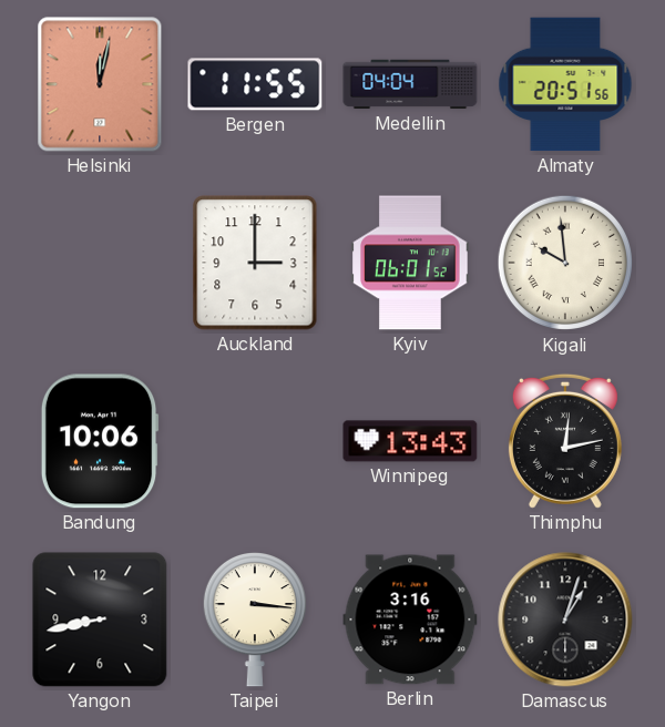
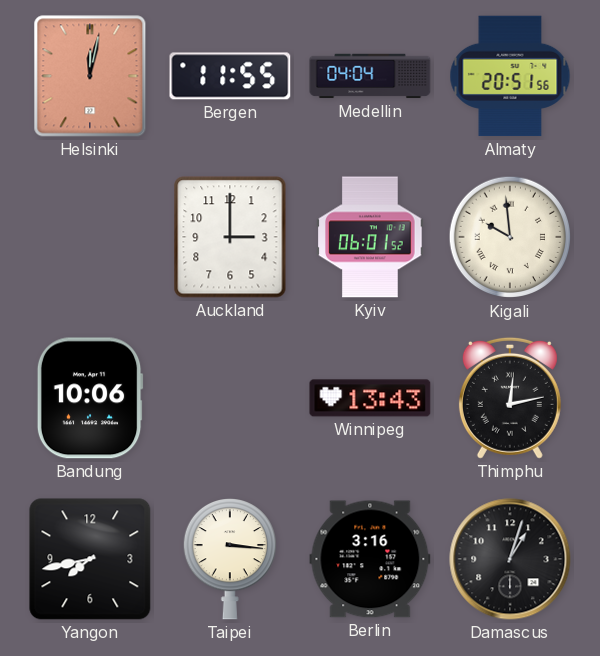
Yangon: 8:43 -> 7:43
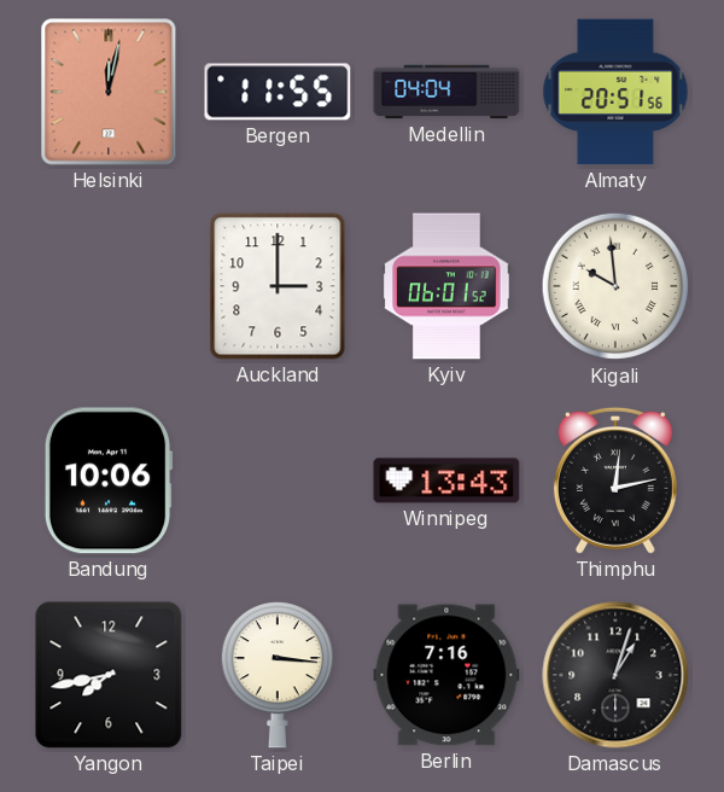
Berlin: 3:16 -> 7:16
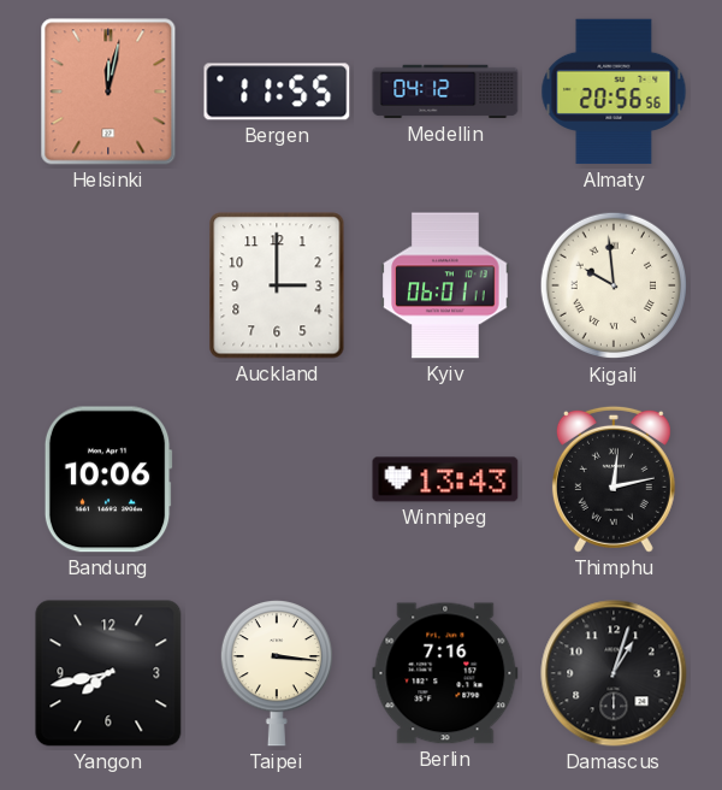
Medellin: 04:04 -> 04:12
Almaty: 20:51 -> 20:56
Kyiv: 06:01:52 -> 06:01:11
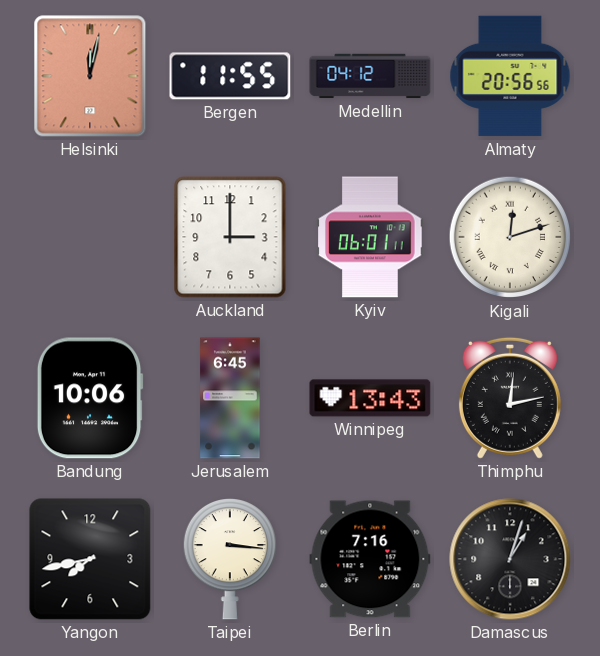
Kigali: 9:59 -> 12:12
Jerusalem: none -> 6:45
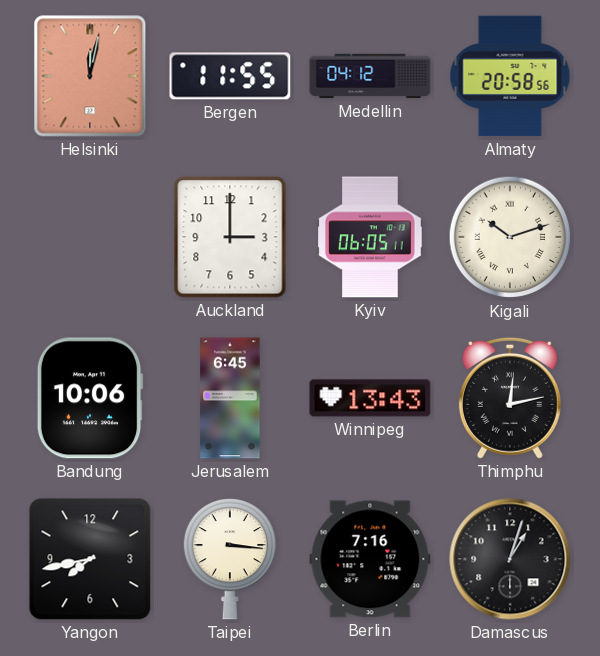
Almaty: 20:56 -> 20:58
Kyiv: 06:01 -> 06:05
Kigali: 12:12 -> 10:12
